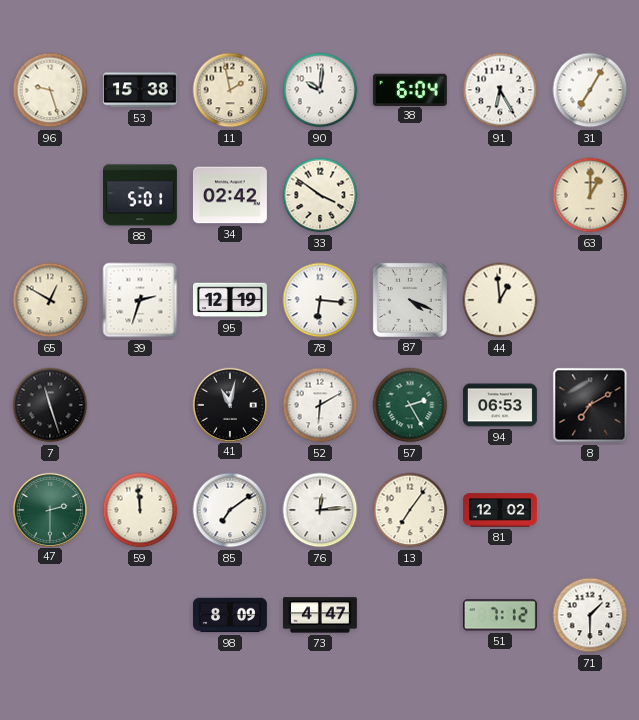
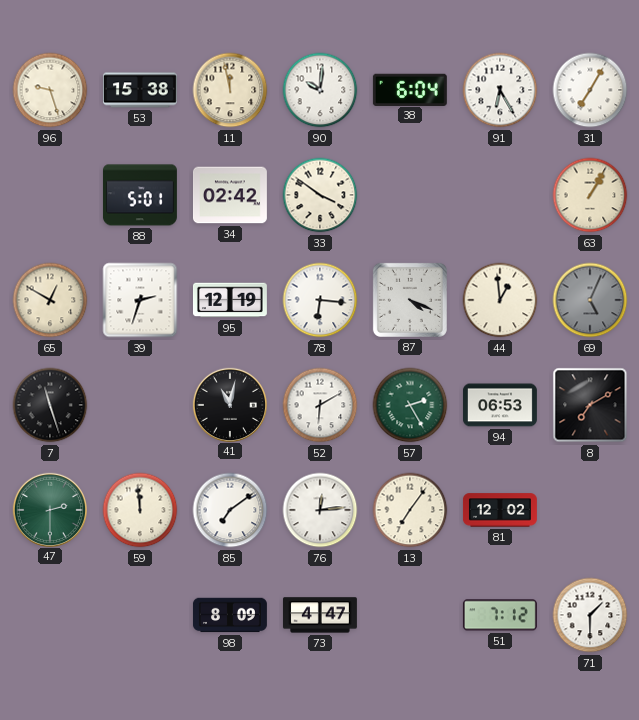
11: 1:58 -> 11:58
63: 1:00 -> 1:05
69: none -> 5:04
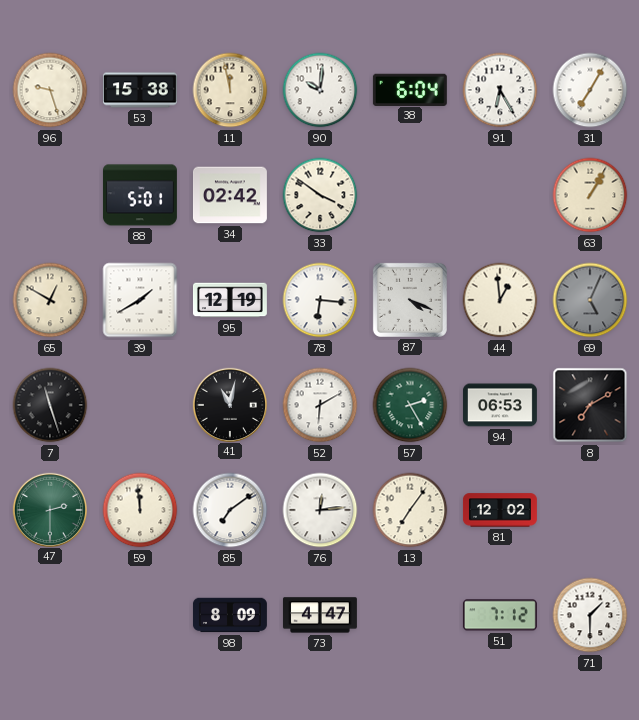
39: 2:33 -> 1:40
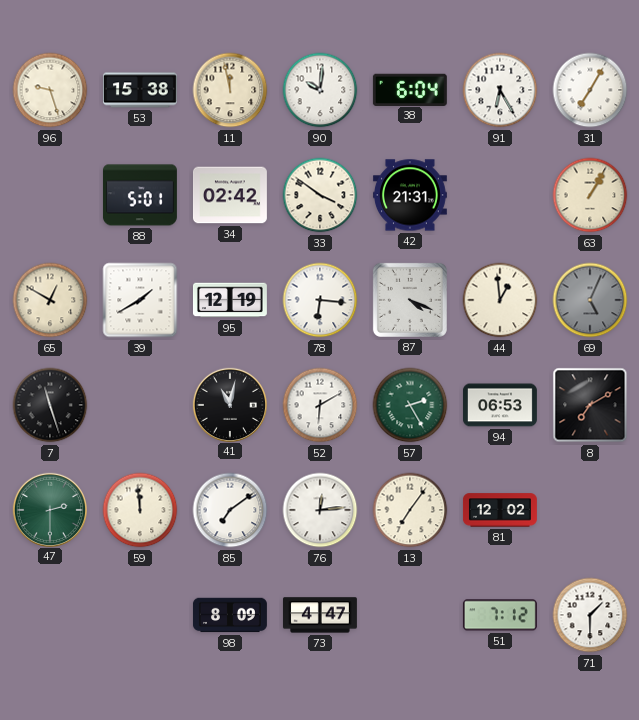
42: none -> 21:31
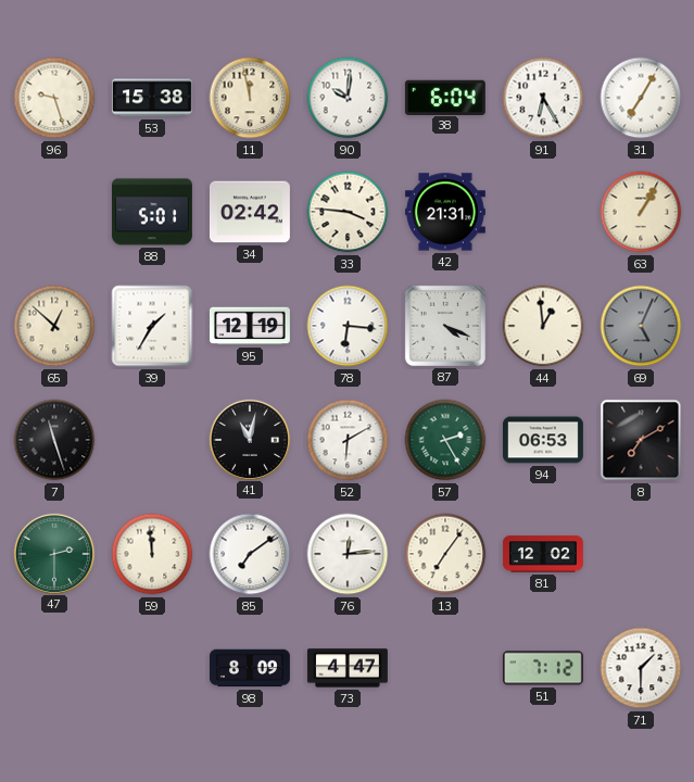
33: 3:51 -> 3:46
65: 12:50 -> 12:52
39: 1:40 -> 1:35
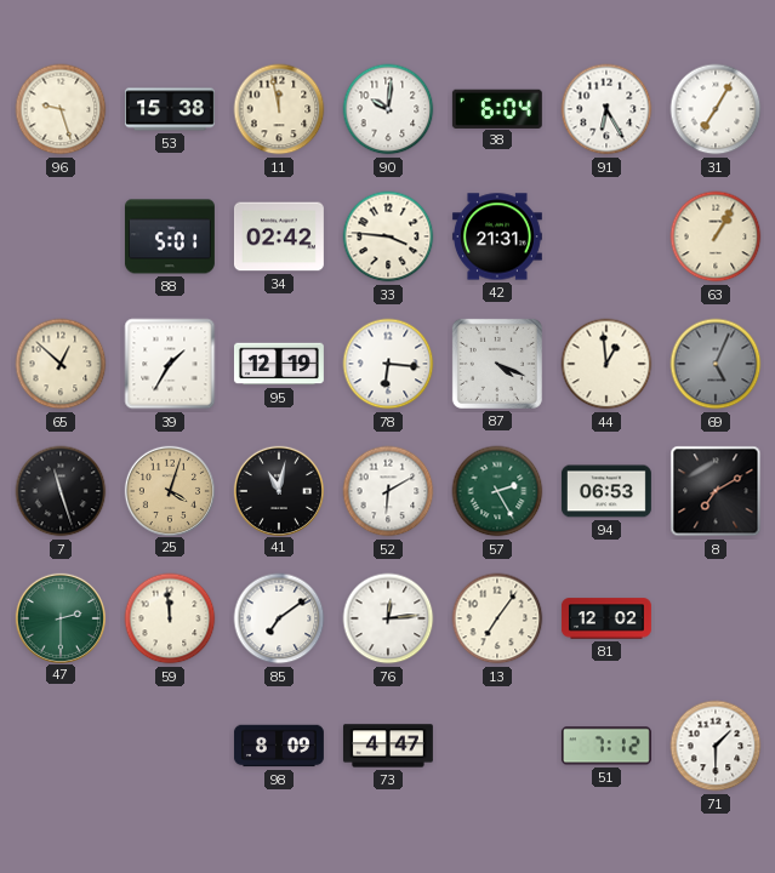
25: none -> 4:03
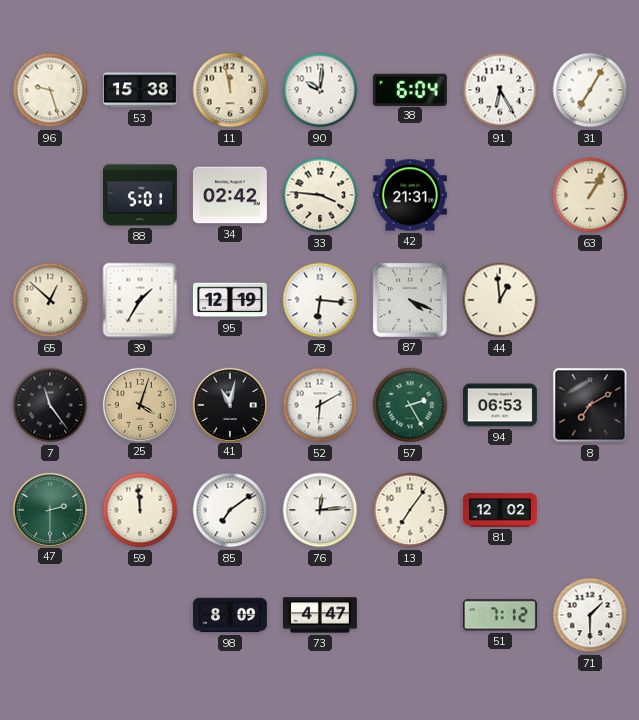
69: 5:04 -> none
7: 11:27 -> 11:24
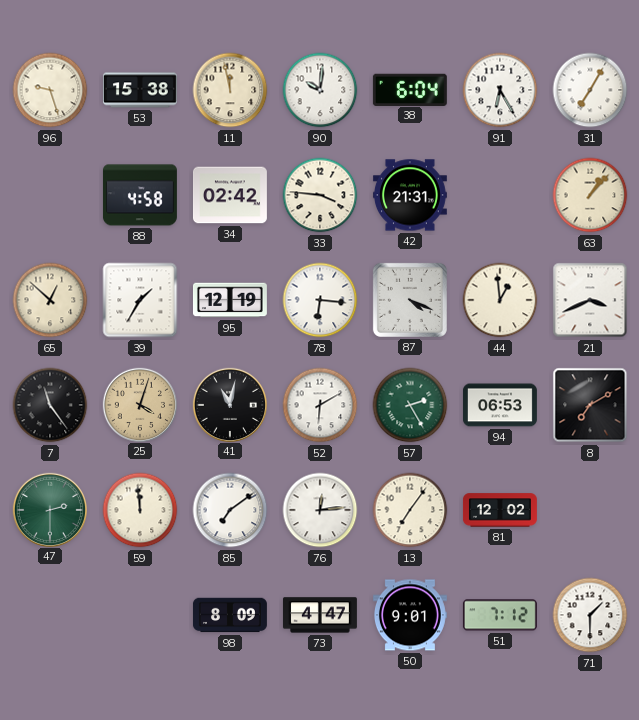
88: 5:01 -> 4:58
63: 1:05 -> 1:07
21: none -> 3:41
50: none -> 9:01
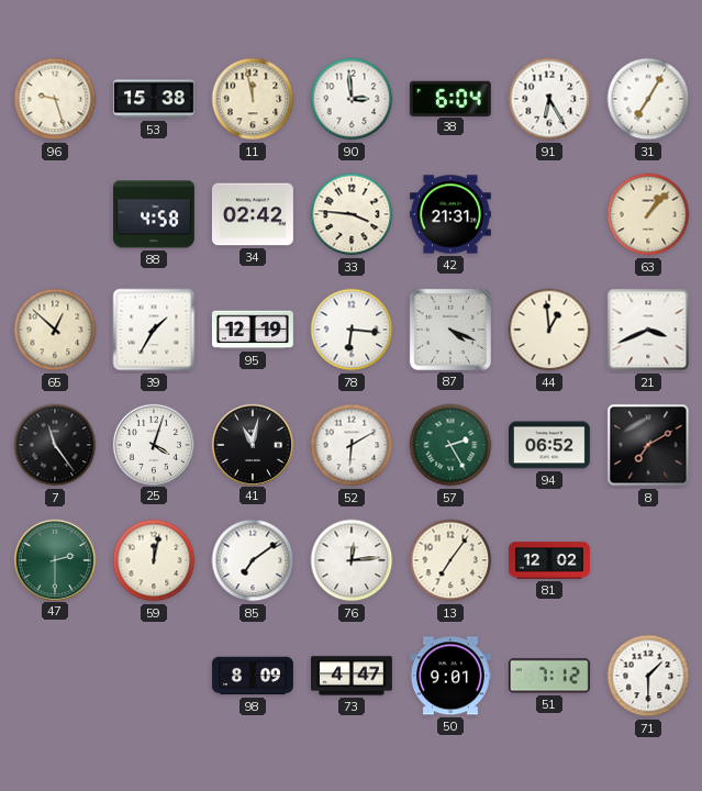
90: 10:01 -> 2:59
25 dial: champagne -> white
94: 06:53 -> 06:52
59: 11:59 -> 12:02
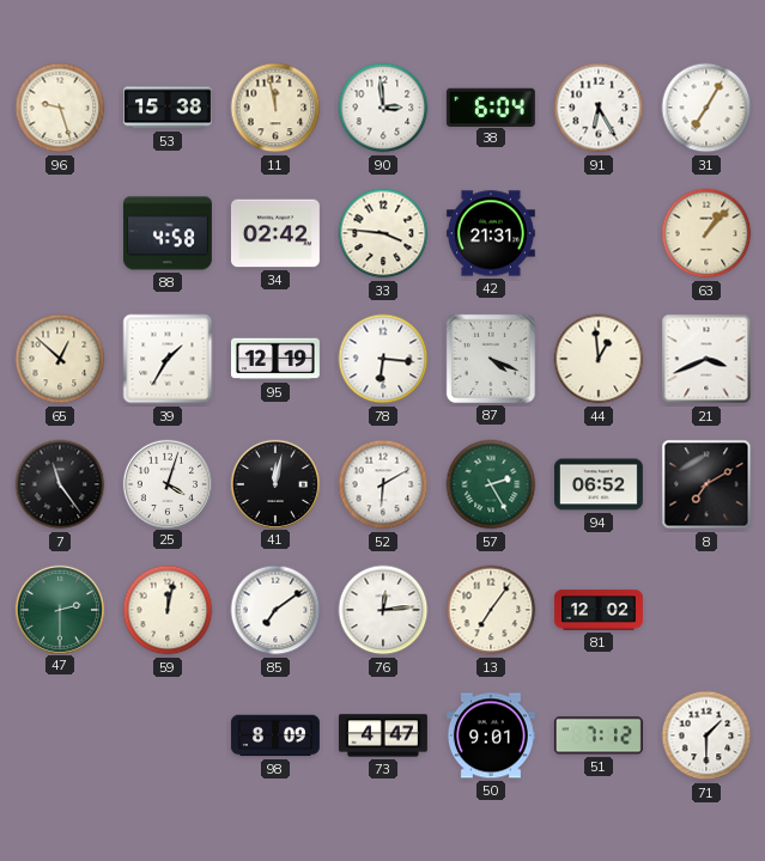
41: 11:02 -> 12:02
